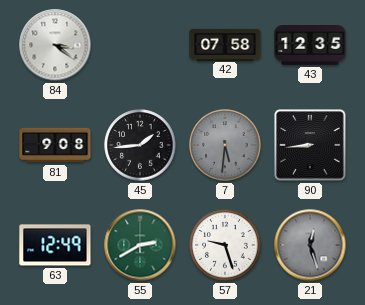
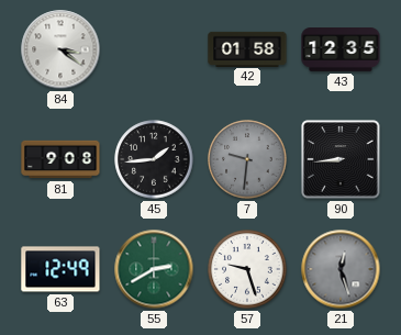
42: 07:58 -> 01:58
7: 5:31 -> 9:31
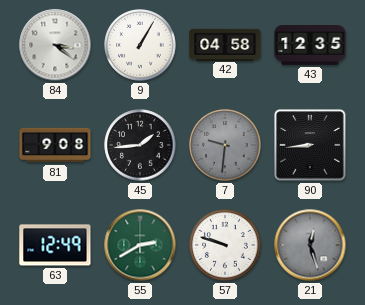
9: none -> 1:05
42: 01:58 -> 04:58
57: 9:27 -> 9:48
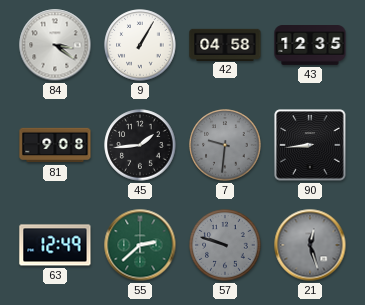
55: 2:40 -> 2:38
57 dial: white -> grey
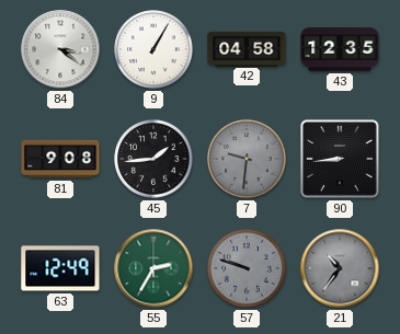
55: 2:38 -> 2:35
21: 12:27 -> 10:36
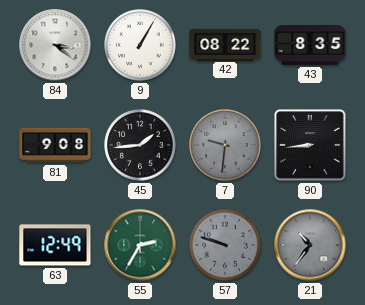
42: 04:58 -> 08:22
43: 12:35 -> 8:35
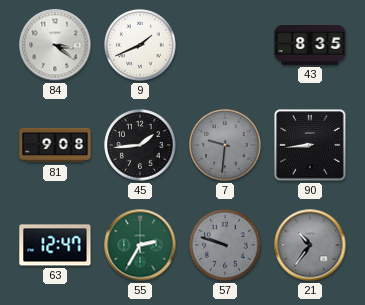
9: 1:05 -> 1:41
42: 08:22 -> none
63: 12:49 -> 12:47
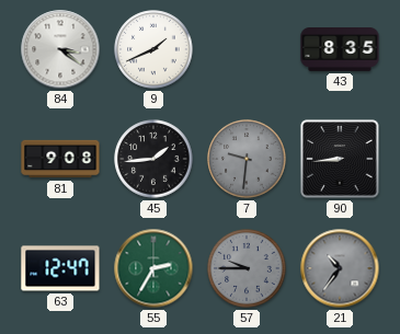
57: 9:48 -> 9:45
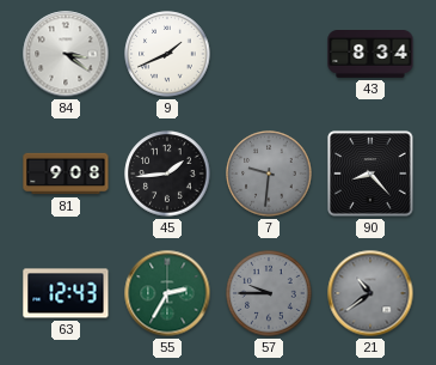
43: 8:35 -> 8:34
90: 8:44 -> 8:23
63: 12:47 -> 12:43
21: 10:36 -> 10:39
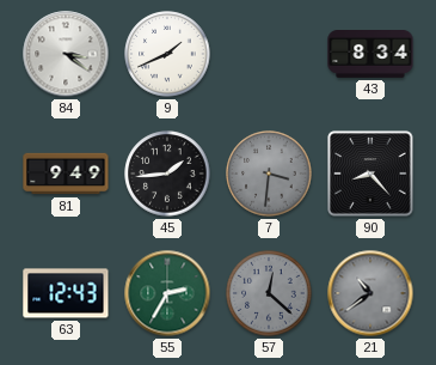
81: 9:08 -> 9:49
7: 9:31 -> 3:31
57: 9:45 -> 12:22
